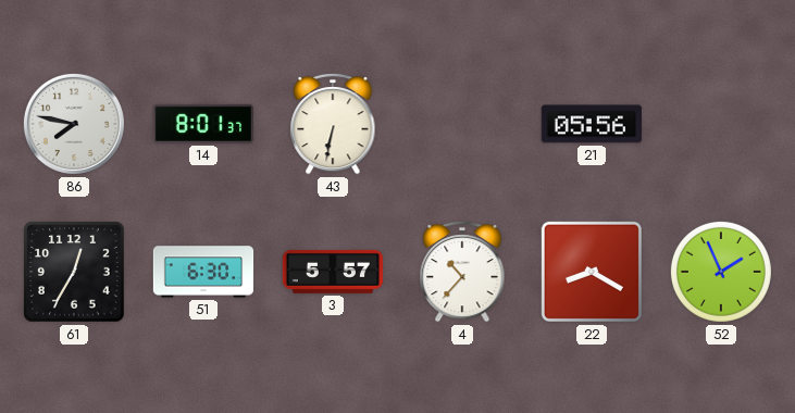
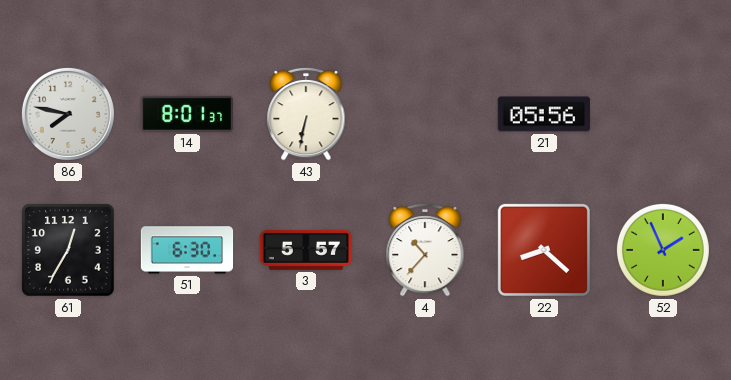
22: 8:20 -> 8:22
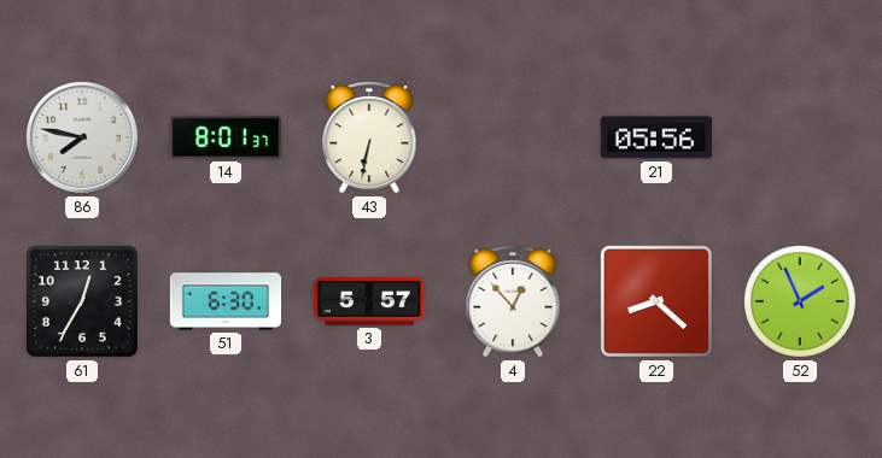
4: 10:37 -> 12:53
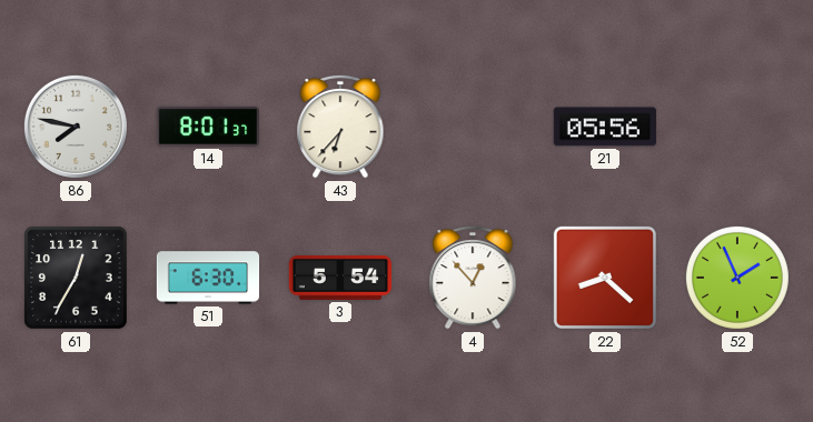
43: 6:32 -> 6:37
3: 5:57 -> 5:54
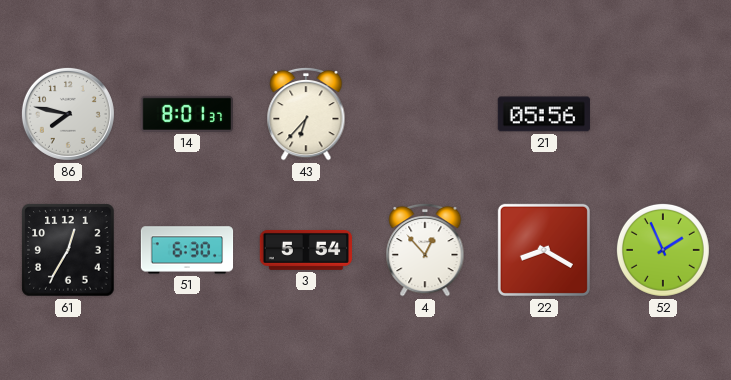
22: 8:22 -> 8:20
